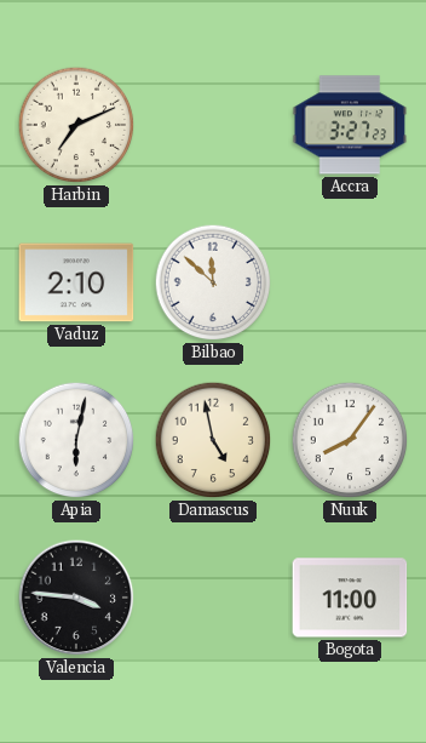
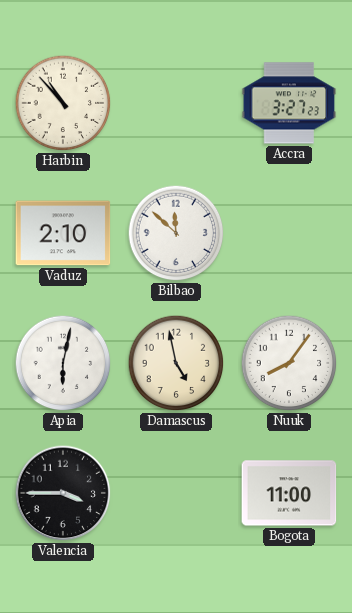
Harbin: 7:11 -> 10:53
Valencia: 3:46 -> 3:45
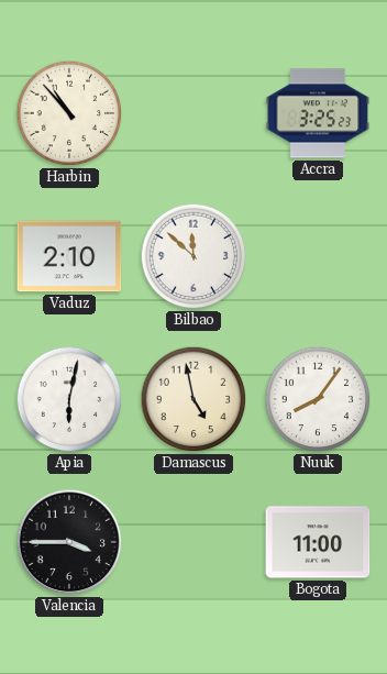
Accra: 3:27 -> 3:25
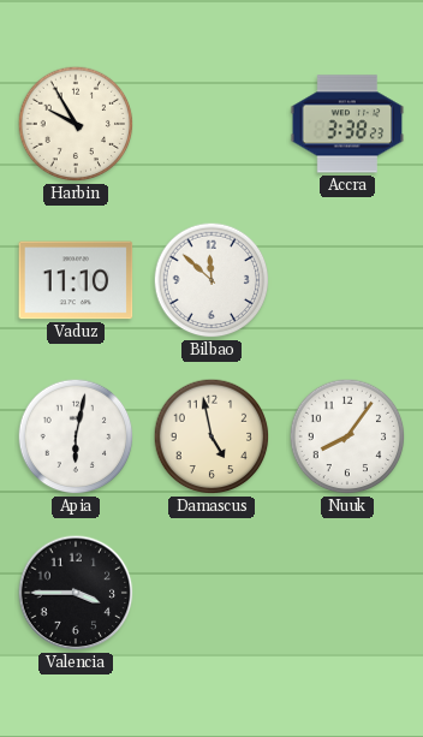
Harbin: 10:53 -> 9:55
Accra: 3:25 -> 3:38
Vaduz: 2:10 -> 11:10
Bogota: 11:00 -> none
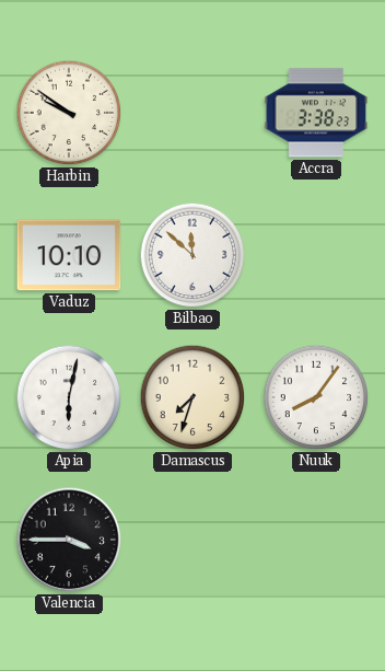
Harbin: 9:55 -> 9:51
Vaduz: 11:10 -> 10:10
Damascus: 4:58 -> 7:33
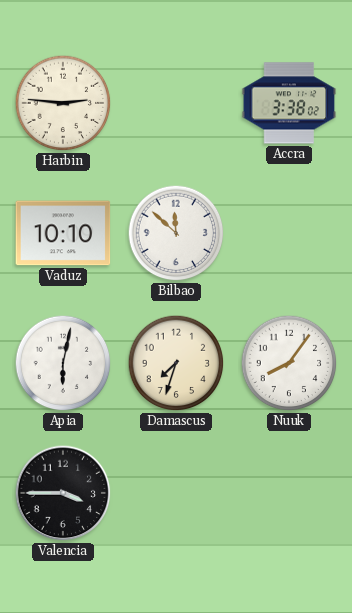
Harbin: 9:51 -> 2:46
Accra: 3:38:23 -> 3:38:02
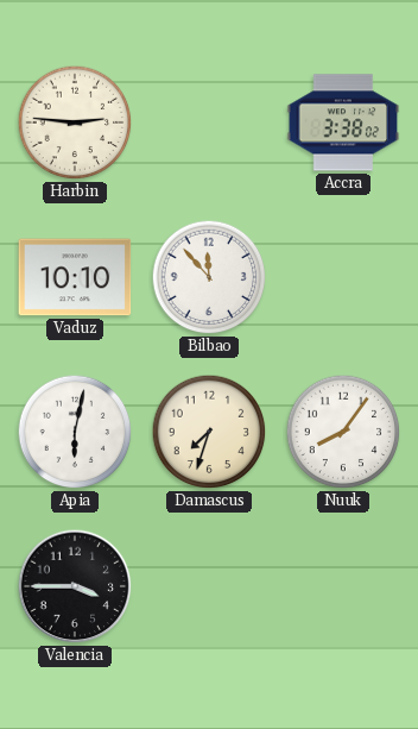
Bilbao: 11:52 -> 11:53
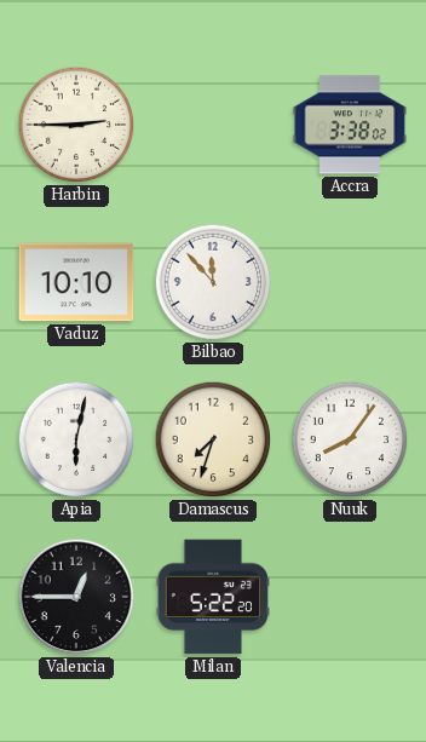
Harbin: 2:46 -> 2:45
Valencia: 3:45 -> 12:45
Milan: none -> 5:22
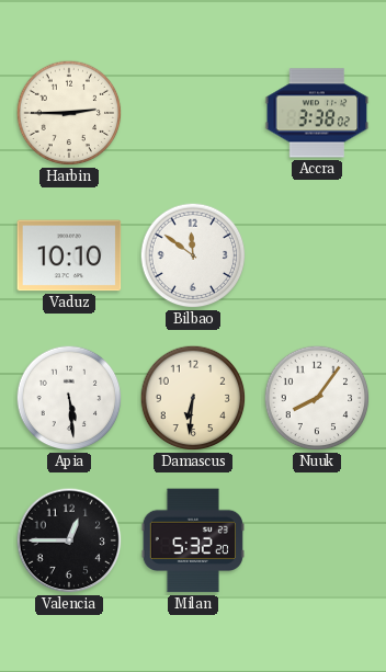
Bilbao: 11:53 -> 11:51
Apia: 6:02 -> 5:29
Damascus: 7:33 -> 6:31
Milan: 5:22 -> 5:32
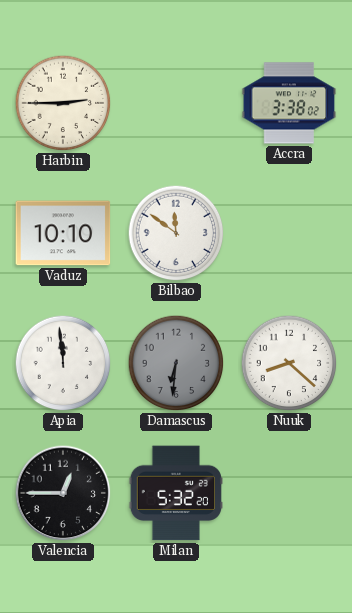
Apia: 5:29 -> 11:59
Damascus dial: cream -> grey
Nuuk: 8:06 -> 8:22
